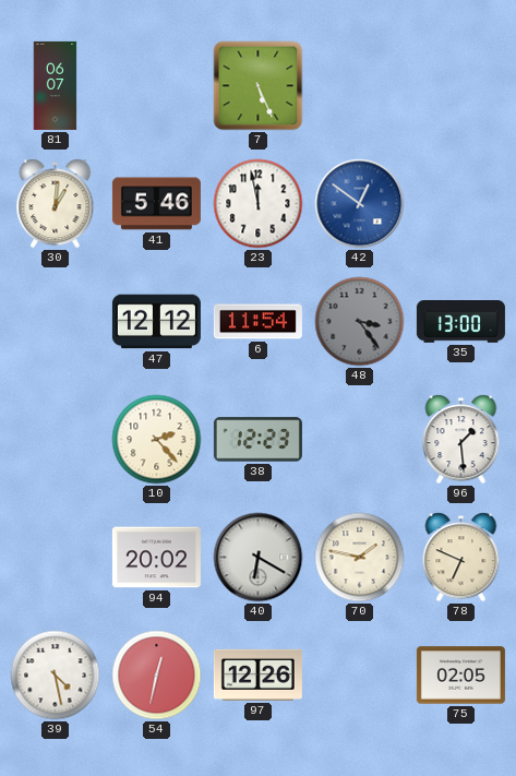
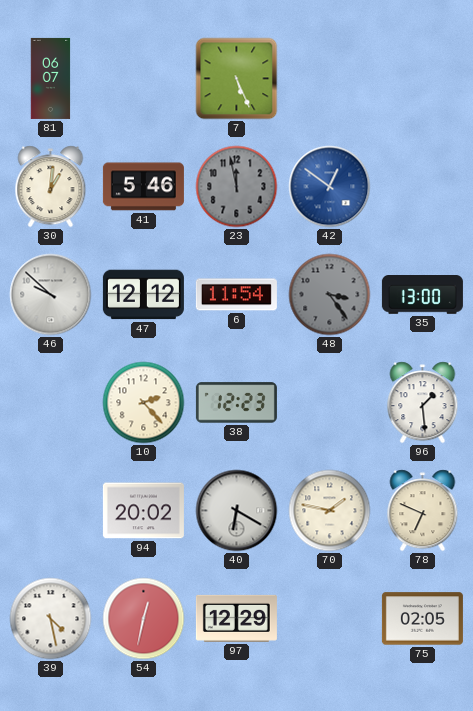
23 dial: white -> grey
46: none -> 9:52
97: 12:26 -> 12:29
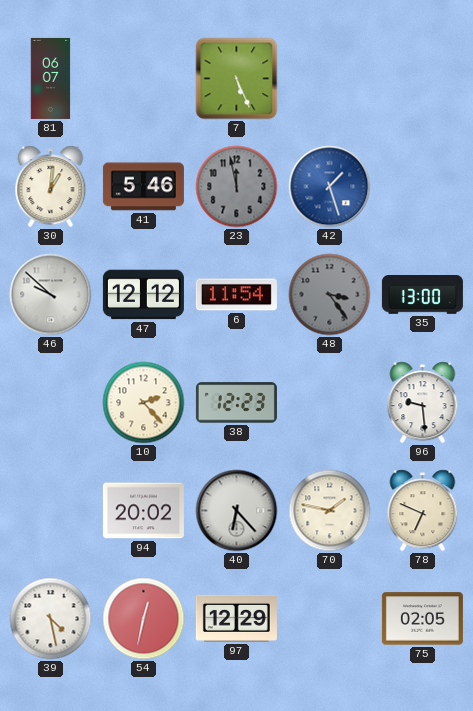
42: 12:51 -> 1:27
96: 1:29 -> 9:29
40: 6:20 -> 6:23
